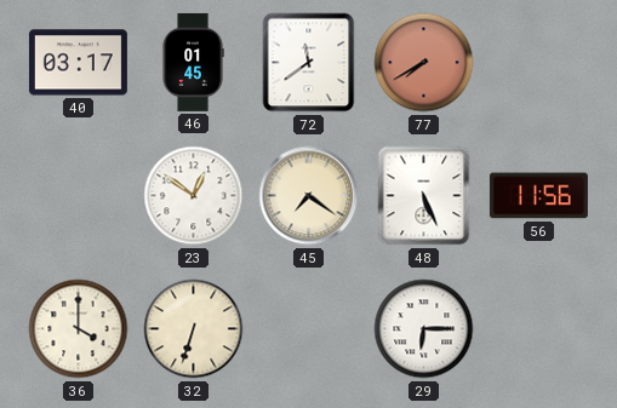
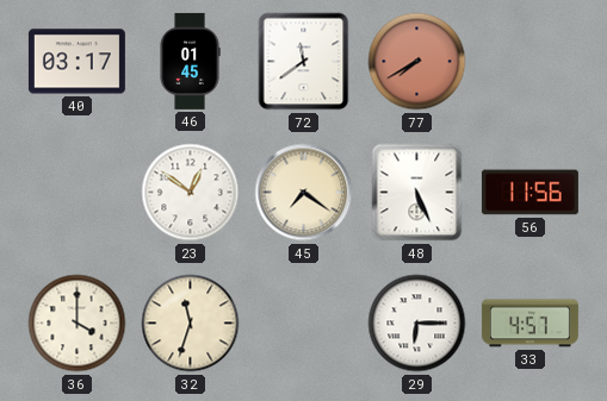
32: 6:33 -> 11:33
33: none -> 4:57
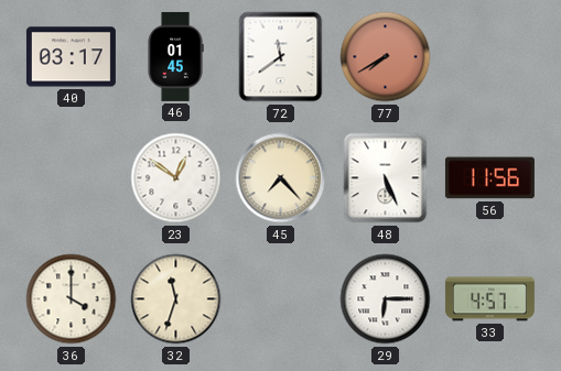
45: 7:21 -> 7:23
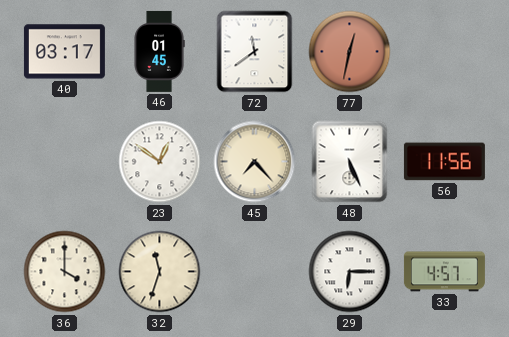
77: 7:40 -> 12:32
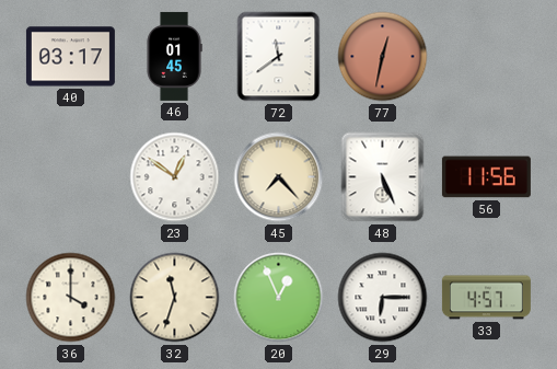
20: none -> 12:56
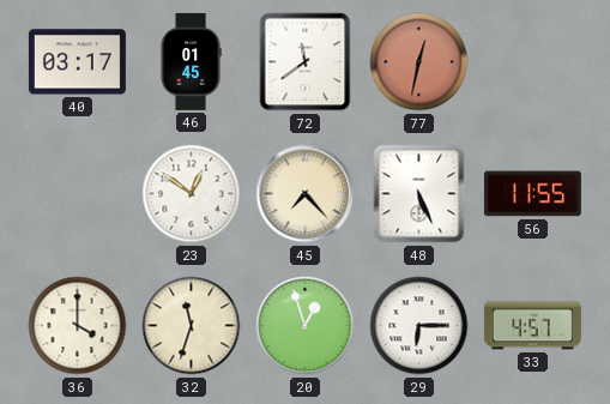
56: 11:56 -> 11:55
20: 12:56 -> 12:57
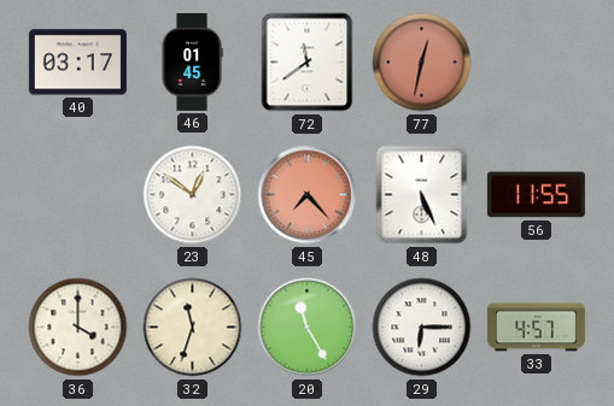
45 dial: cream -> salmon
20: 12:57 -> 11:25
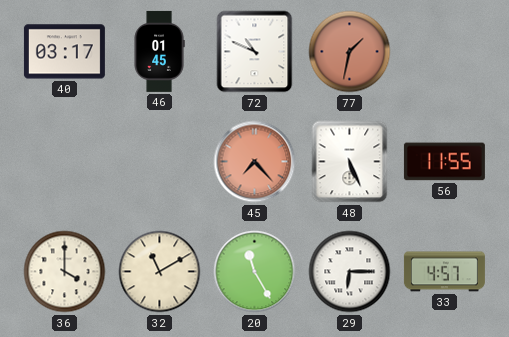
72: 11:39 -> 10:49
77: 12:32 -> 1:32
23: 12:51 -> none
32: 11:33 -> 11:10
